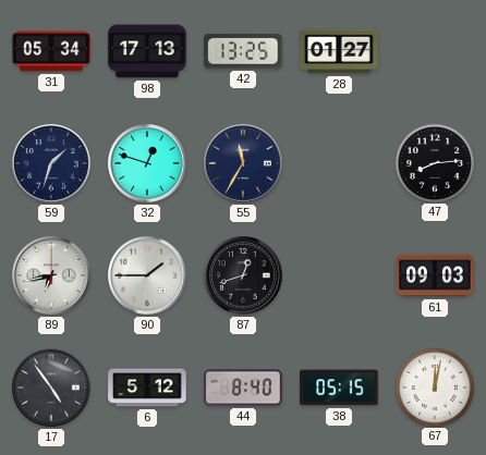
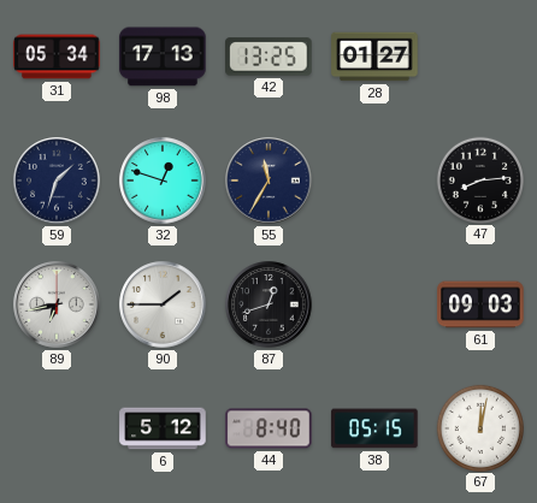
17: 4:54 -> none
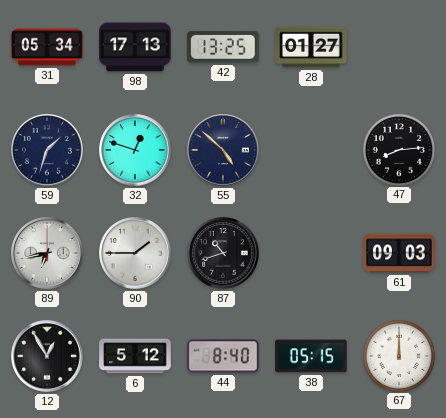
55: 11:35 -> 4:52
87: 12:42 -> 10:42
12: none -> 12:55
67: 12:02 -> 12:00
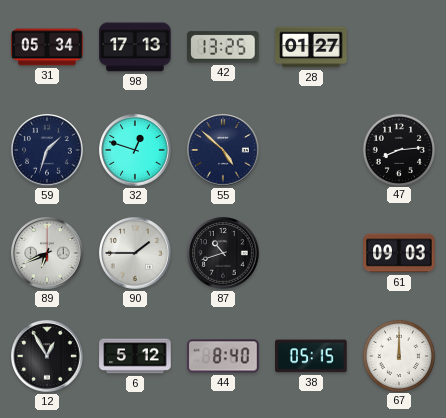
89: 6:43 -> 6:41
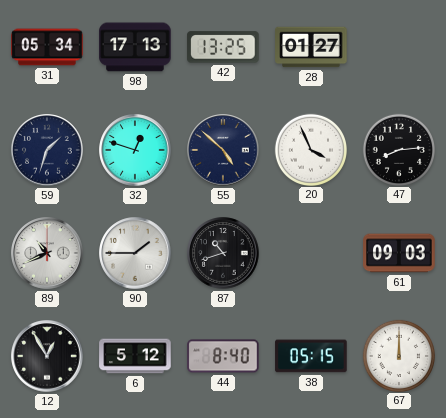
20: none -> 3:56
89: 6:41 -> 10:41
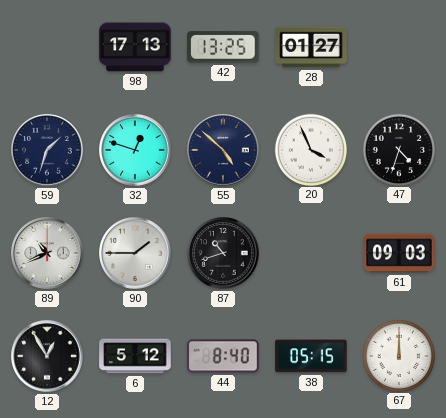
31: 05:34 -> none
47: 8:14 -> 4:33
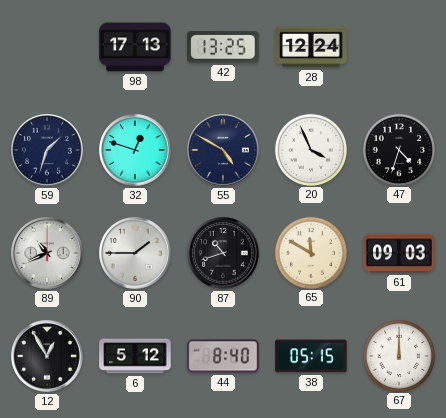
28: 01:27 -> 12:24
55: 4:52 -> 4:50
65: none -> 11:50
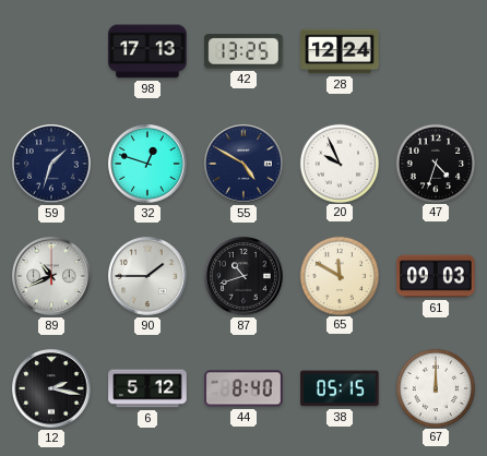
20: 3:56 -> 9:56
12: 12:55 -> 2:17
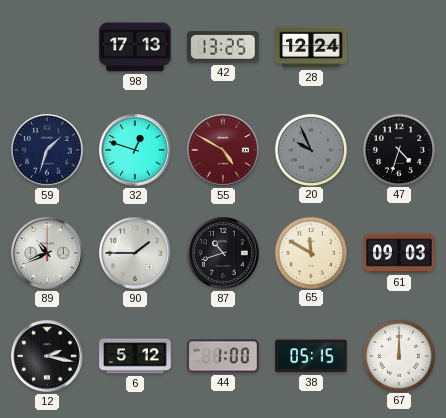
55 dial: navy -> burgundy
20 dial: white -> grey
44: 8:40 -> 1:00
